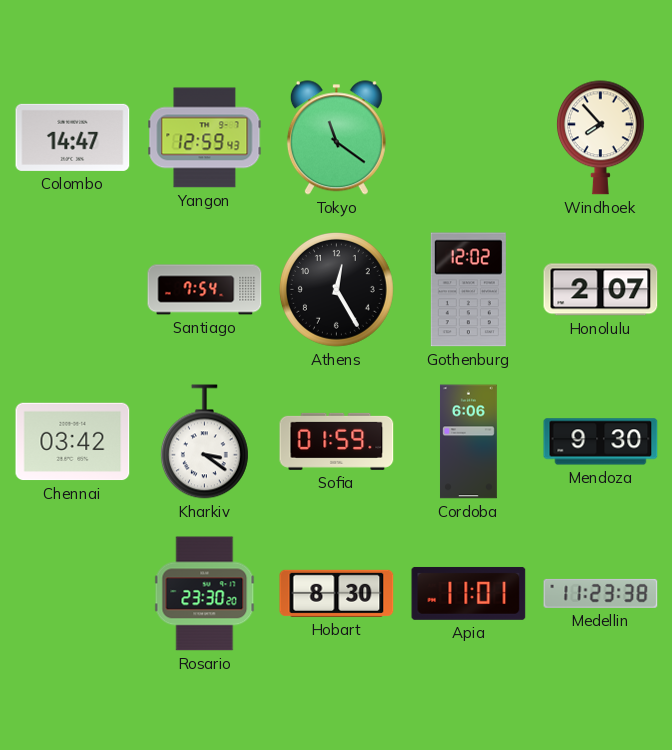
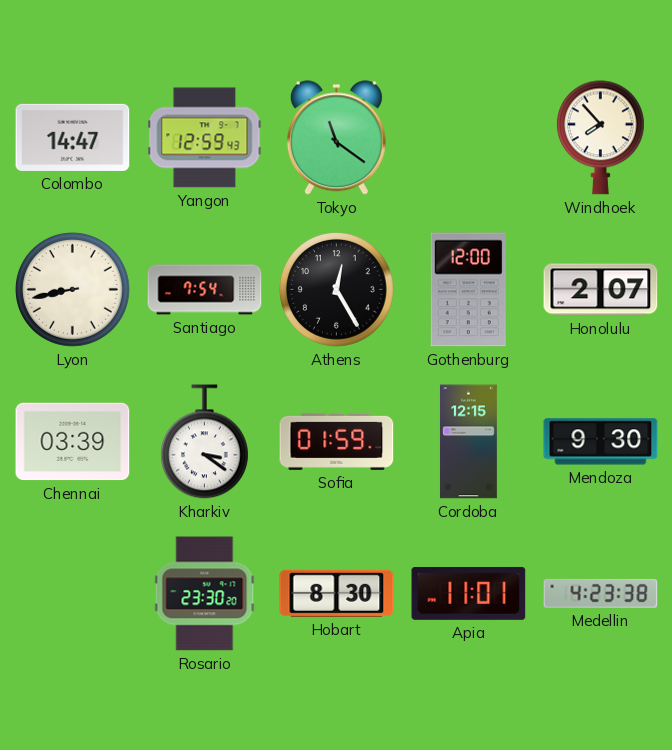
Lyon: none -> 8:43
Gothenburg: 12:02 -> 12:00
Chennai: 03:42 -> 03:39
Cordoba: 6:06 -> 12:15
Medellin: 11:23 -> 4:23
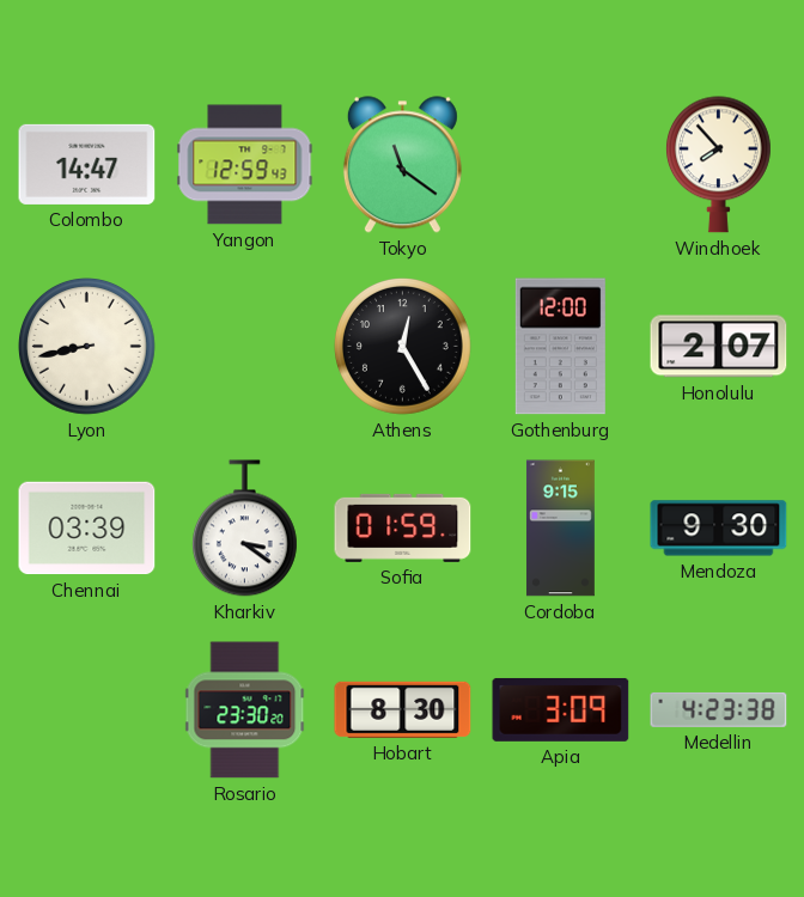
Santiago: 7:54 -> none
Cordoba: 12:15 -> 9:15
Apia: 11:01 -> 3:09
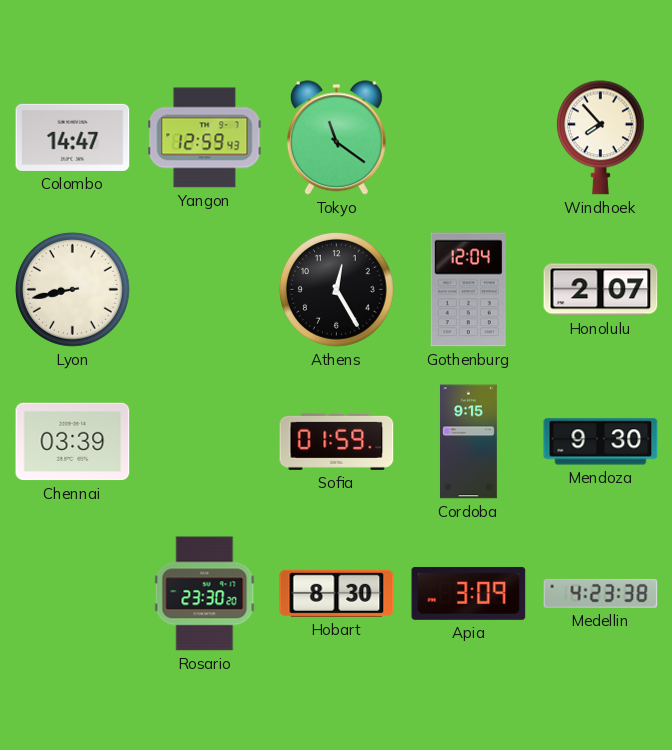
Gothenburg: 12:00 -> 12:04
Kharkiv: 3:21 -> none
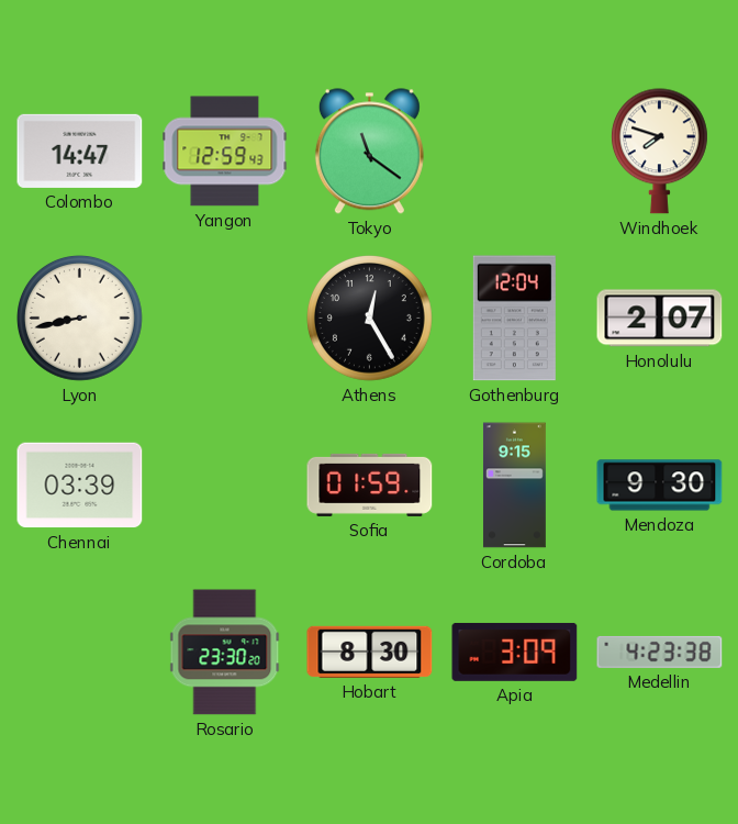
Windhoek: 7:53 -> 7:48
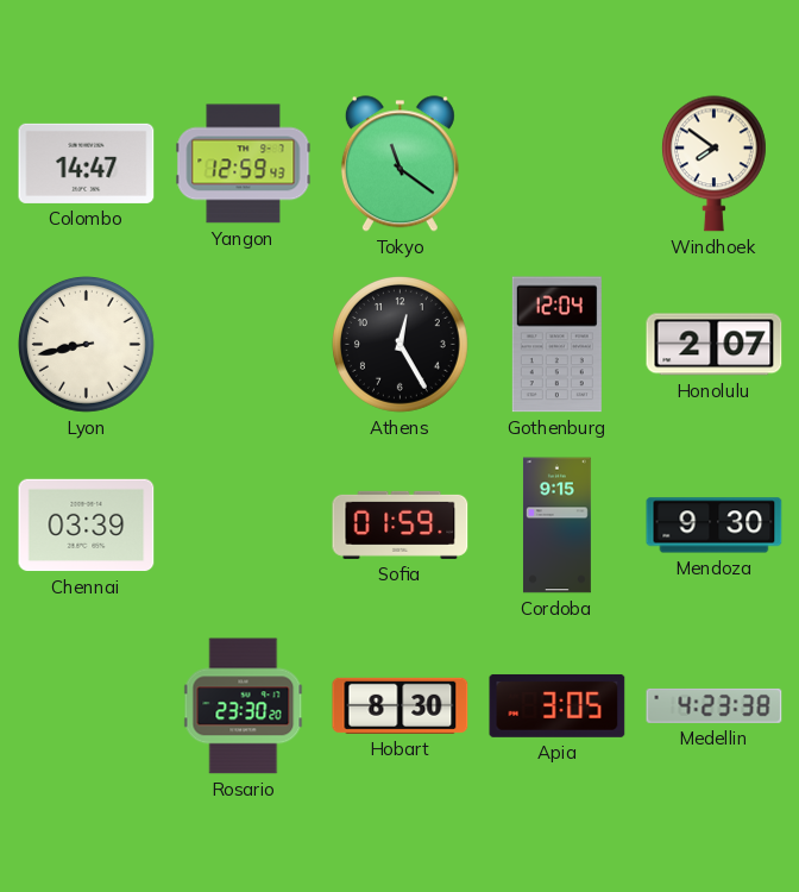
Windhoek: 7:48 -> 7:51
Apia: 3:09 -> 3:05
